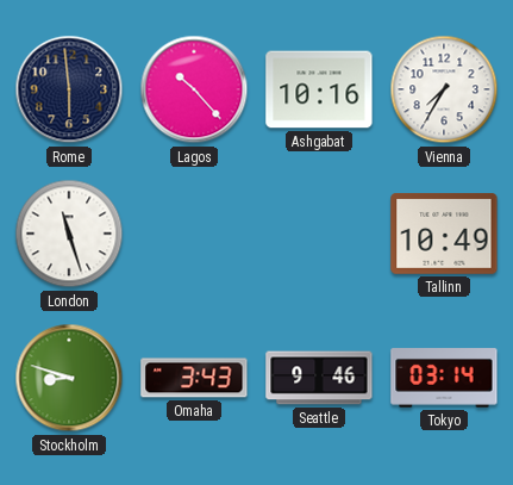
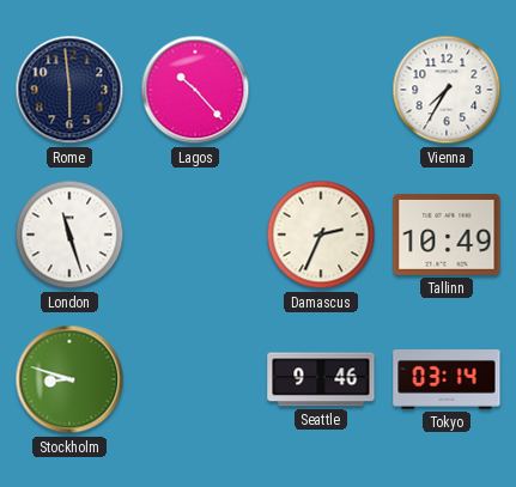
Ashgabat: 10:16 -> none
Damascus: none -> 2:34
Omaha: 3:43 -> none
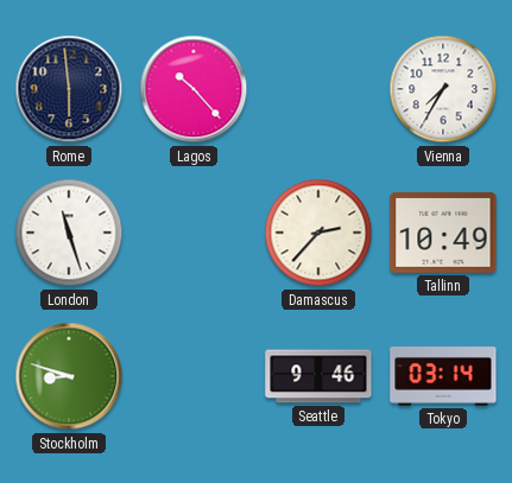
Damascus: 2:34 -> 2:37
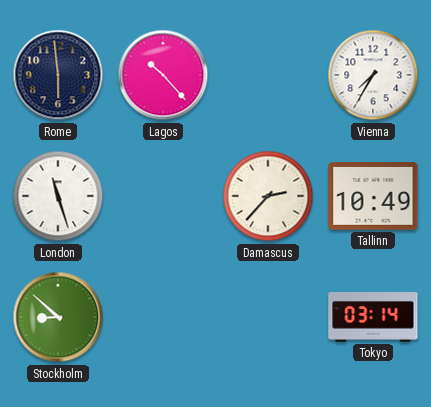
Stockholm: 8:48 -> 8:52
Seattle: 9:46 -> none
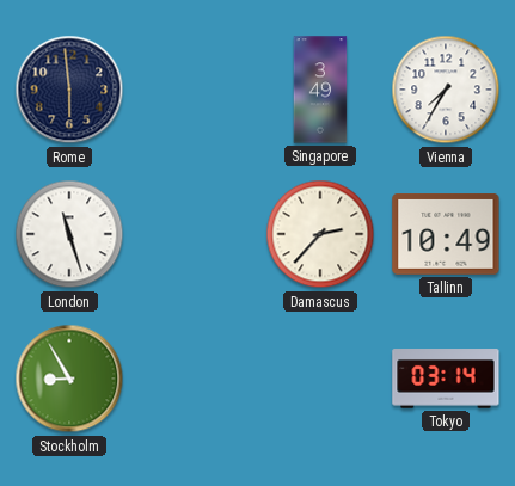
Lagos: 10:23 -> none
Singapore: none -> 3:49
Stockholm: 8:52 -> 8:55
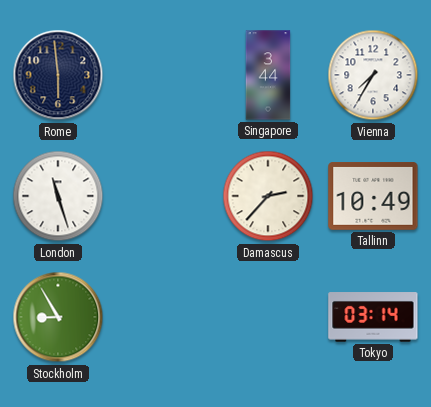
Singapore: 3:49 -> 3:44
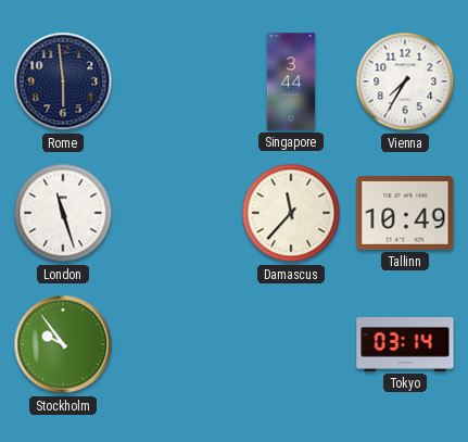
Damascus: 2:37 -> 11:37
Stockholm: 8:55 -> 9:54
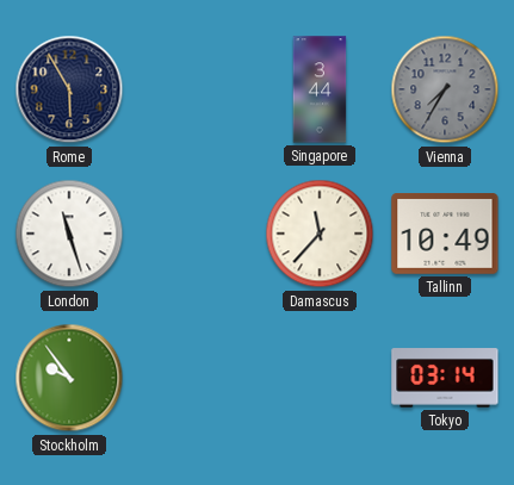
Rome: 5:59 -> 5:55
Vienna dial: white -> grey
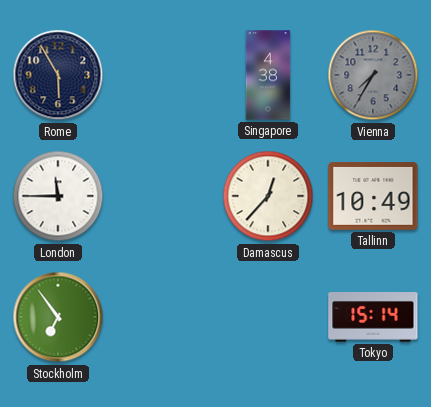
Singapore: 3:44 -> 4:38
London: 11:27 -> 11:45
Damascus: 11:37 -> 12:37
Stockholm: 9:54 -> 6:54
Tokyo: 03:14 -> 15:14
